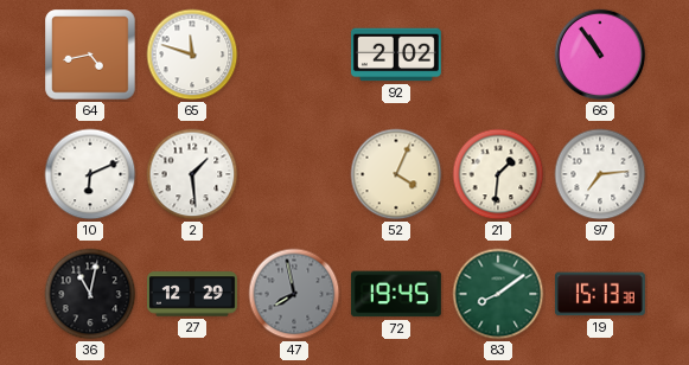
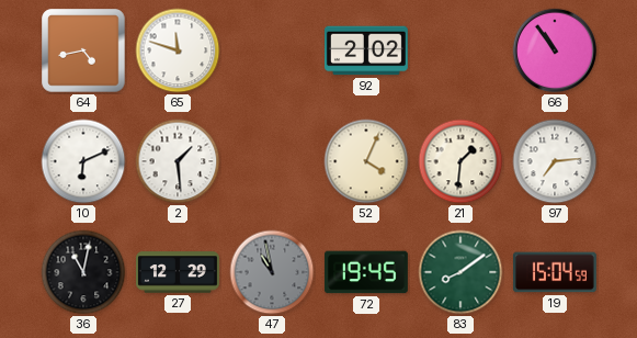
47: 7:58 -> 10:58
19: 15:13 -> 15:04
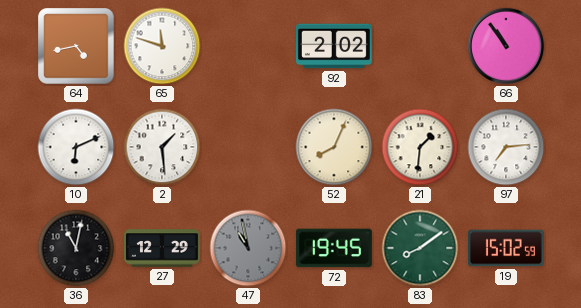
52: 4:04 -> 8:04
19: 15:04 -> 15:02
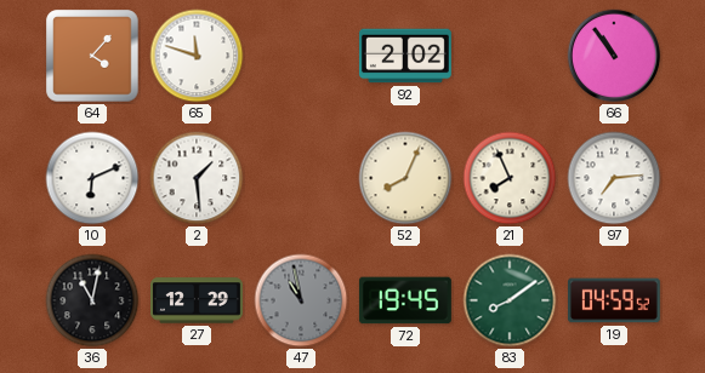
64: 4:43 -> 4:07
21: 1:31 -> 7:56
19: 15:02 -> 04:59
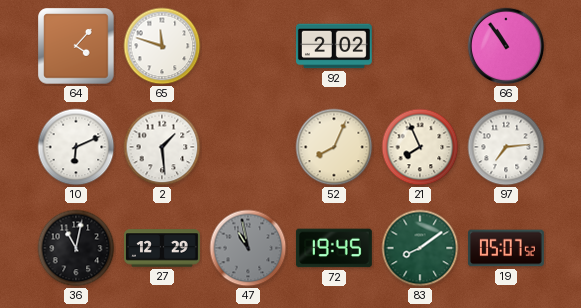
19: 04:59 -> 05:07
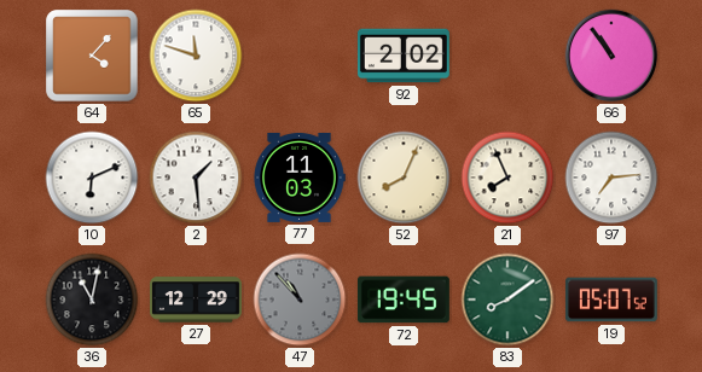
77: none -> 11:03
47: 10:58 -> 10:53
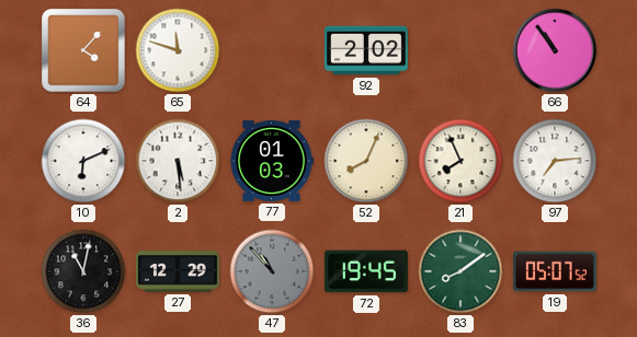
2: 1:29 -> 5:29
77: 11:03 -> 01:03
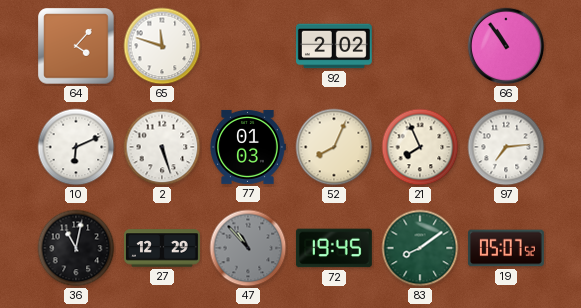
2: 5:29 -> 5:27
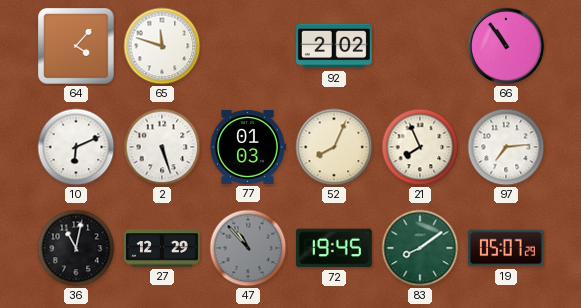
19: 05:07:52 -> 05:07:29
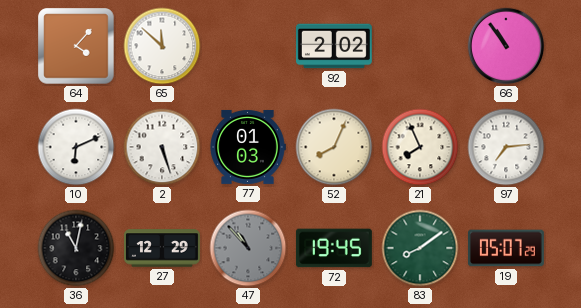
65: 11:48 -> 11:52
